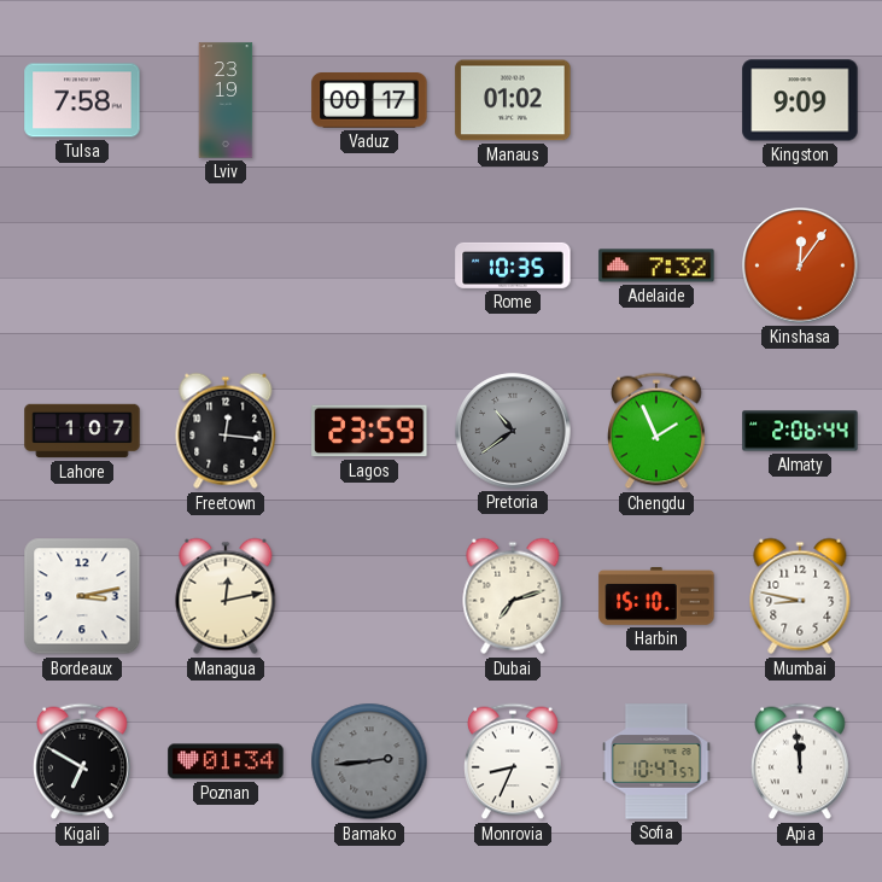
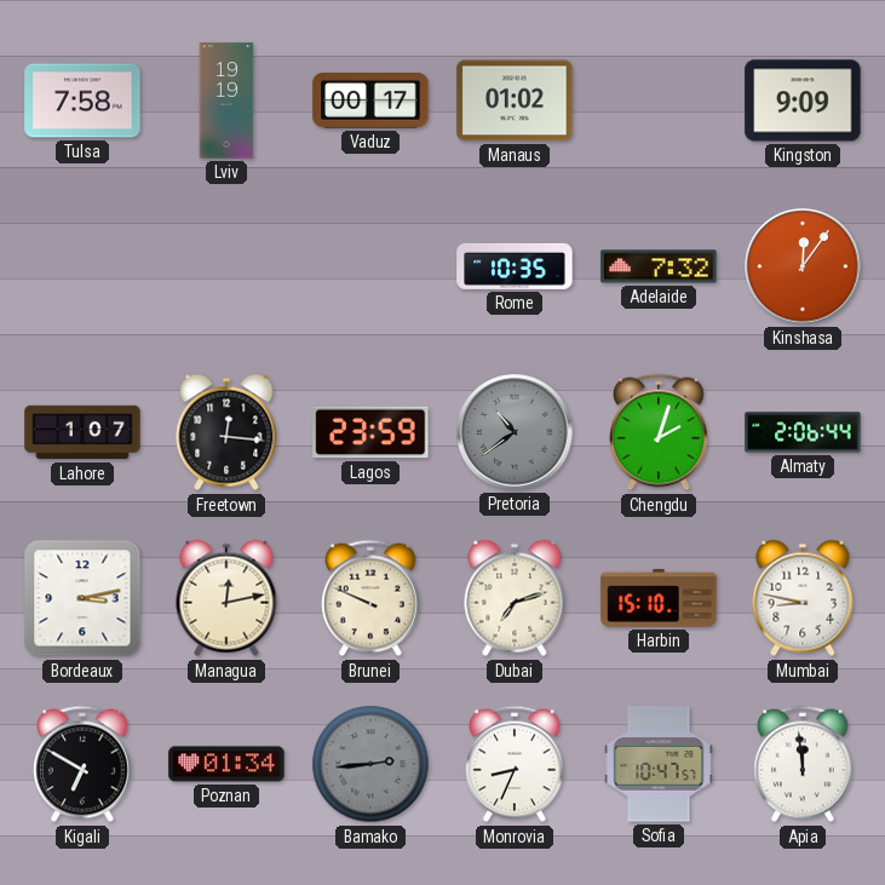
Lviv: 23:19 -> 19:19
Chengdu: 1:56 -> 2:03
Brunei: none -> 9:49
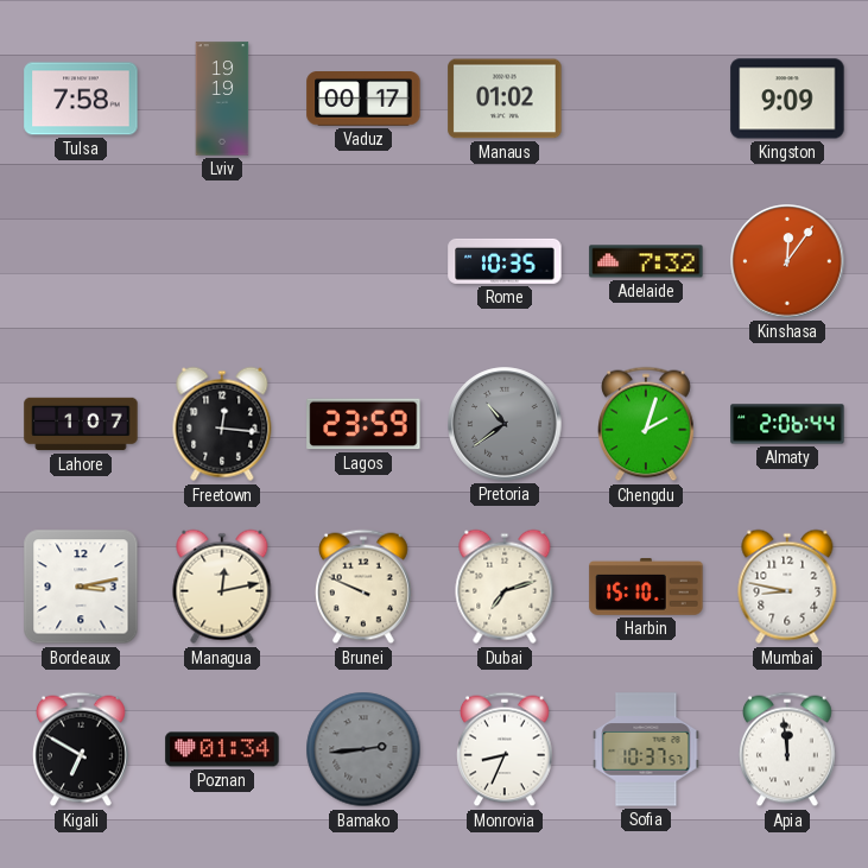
Sofia: 10:47 -> 10:37
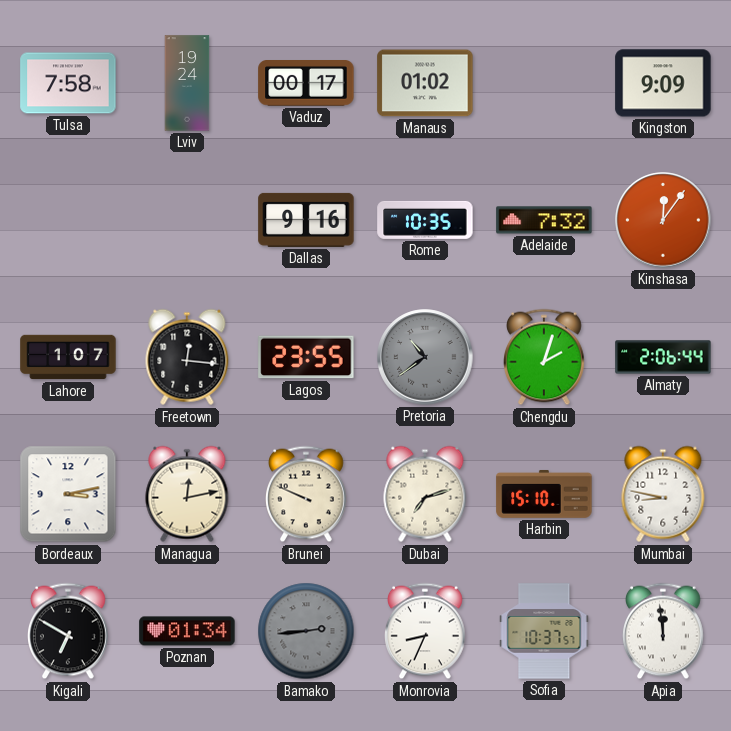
Lviv: 19:19 -> 19:24
Dallas: none -> 9:16
Lagos: 23:59 -> 23:55
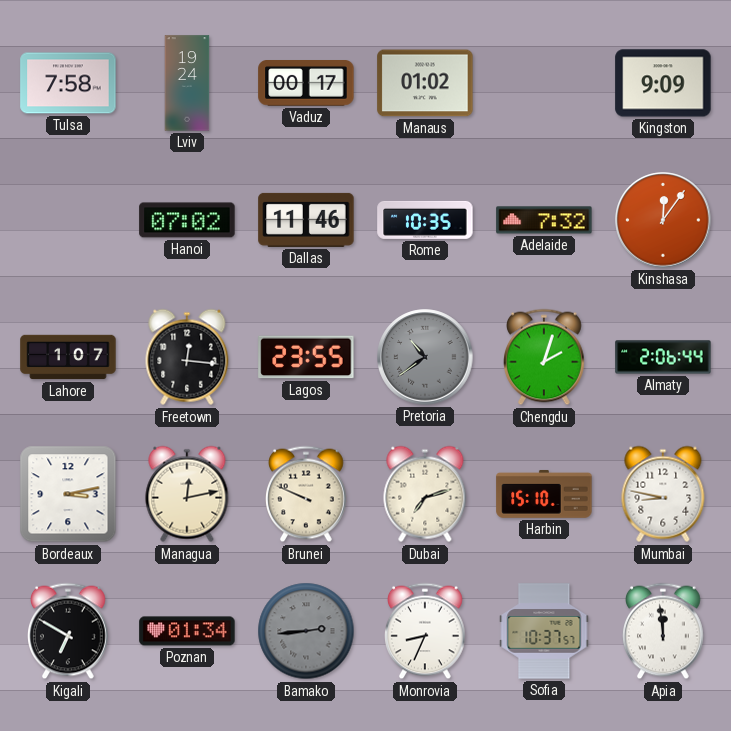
Hanoi: none -> 07:02
Dallas: 9:16 -> 11:46
